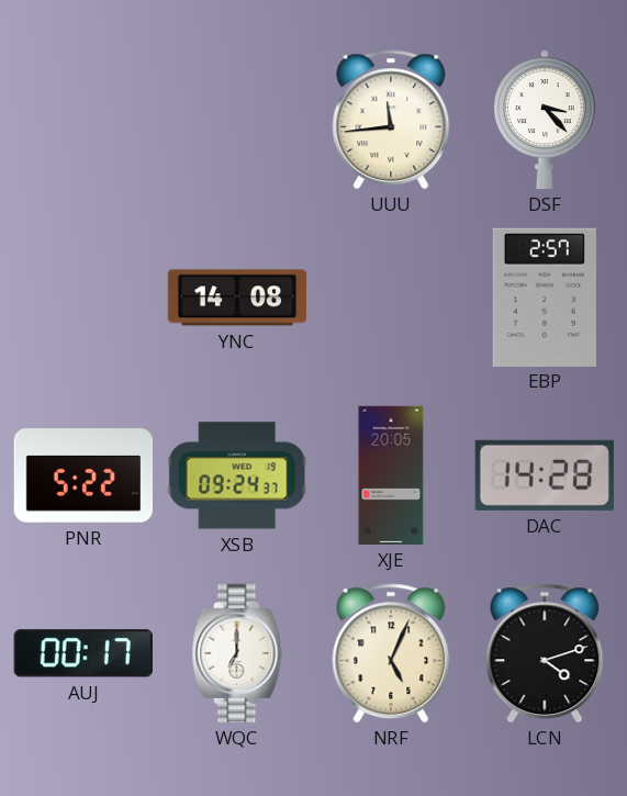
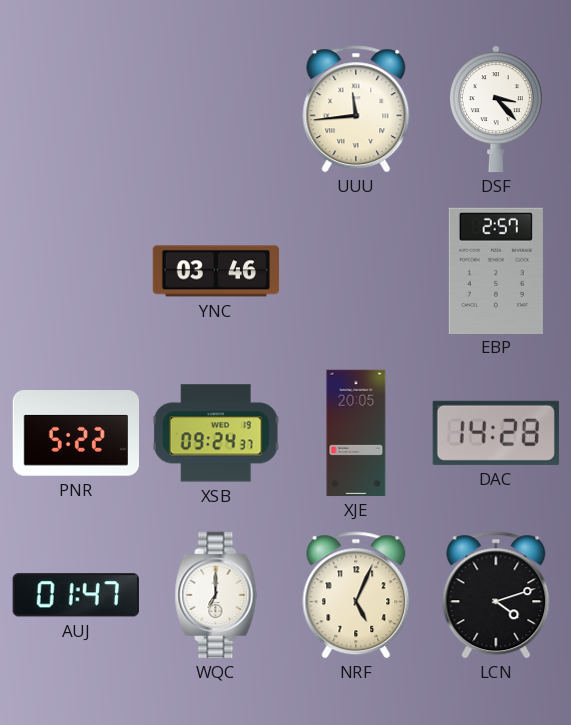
YNC: 14:08 -> 03:46
AUJ: 00:17 -> 01:47
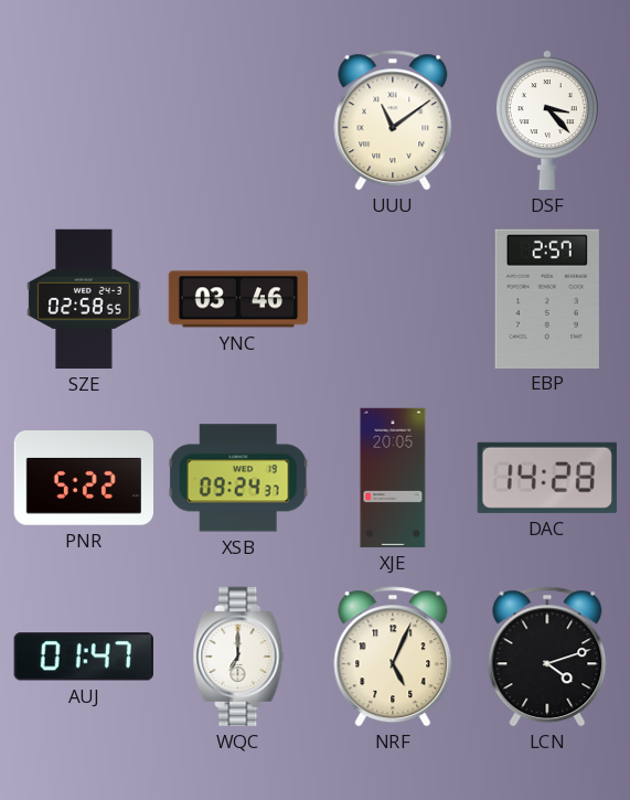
UUU: 11:44 -> 11:09
SZE: none -> 02:58
